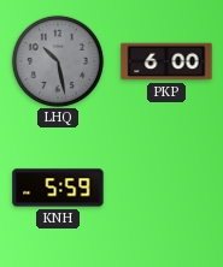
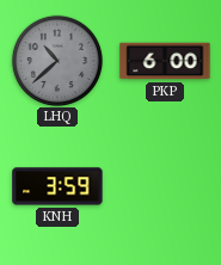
LHQ: 10:28 -> 10:38
KNH: 5:59 -> 3:59
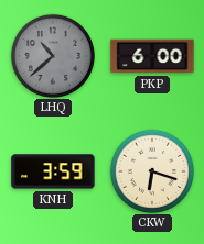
CKW: none -> 6:18
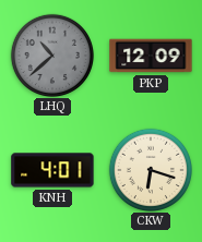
PKP: 6:00 -> 12:09
KNH: 3:59 -> 4:01
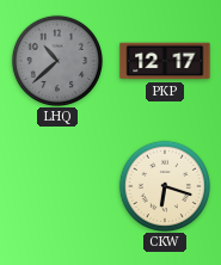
PKP: 12:09 -> 12:17
KNH: 4:01 -> none
